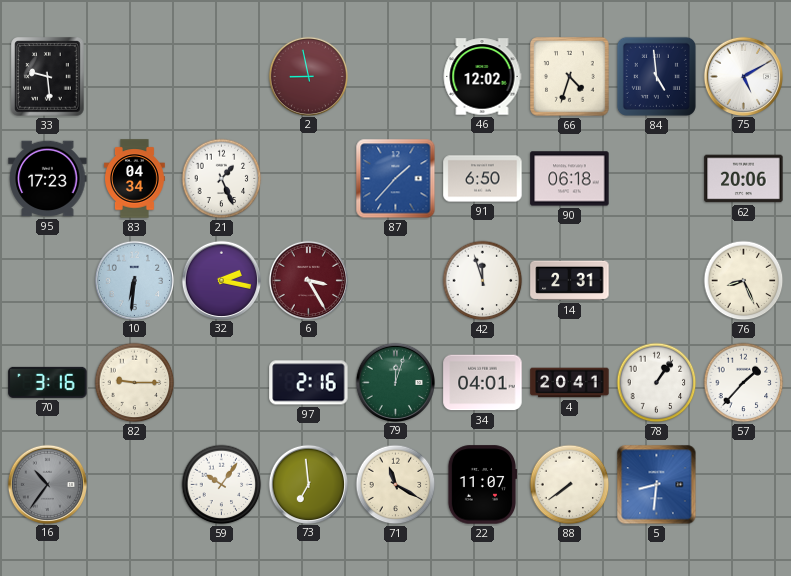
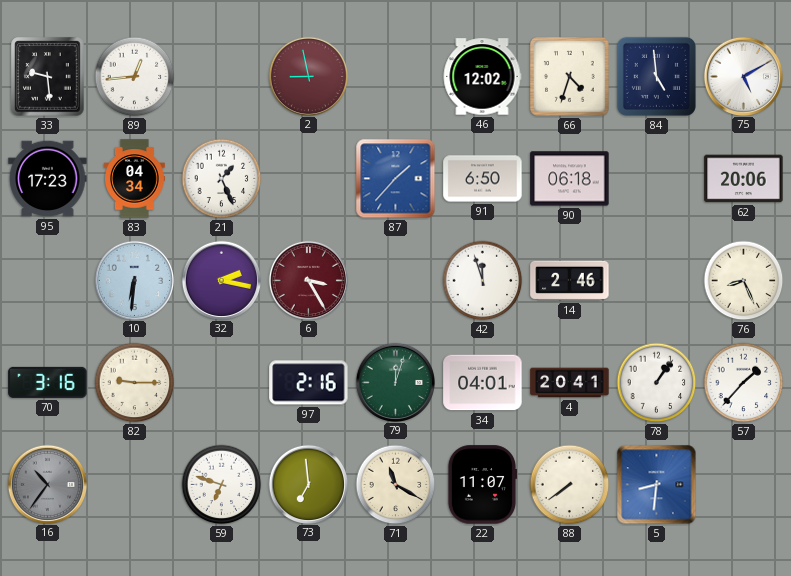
89: none -> 12:44
14: 2:31 -> 2:46
59: 10:06 -> 6:48
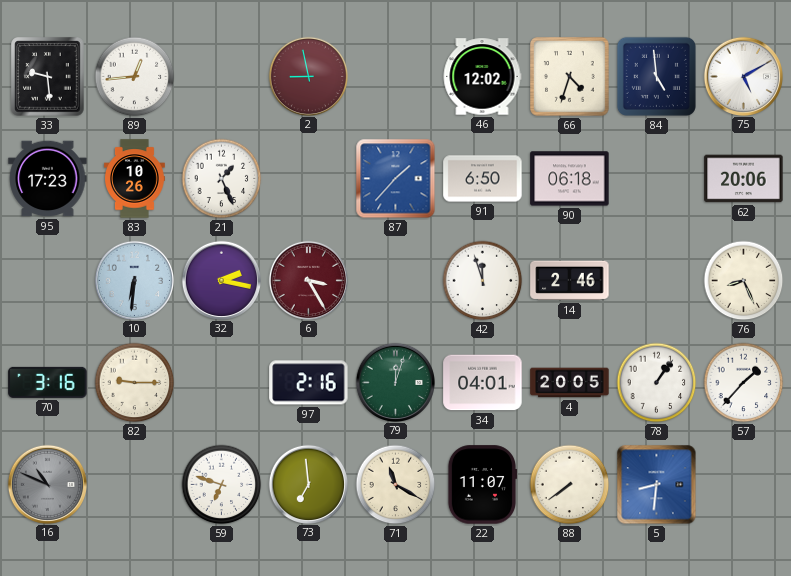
83: 04:34 -> 10:26
4: 20:41 -> 20:05
16: 10:36 -> 10:49
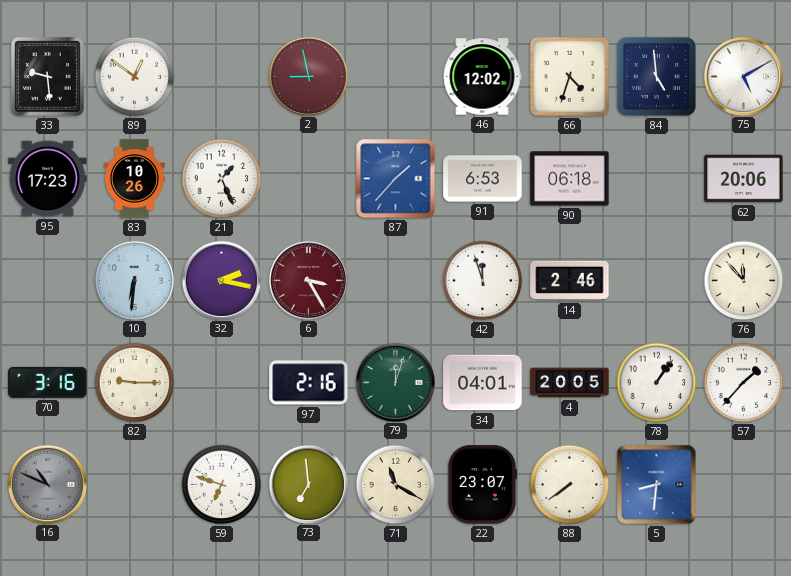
89: 12:44 -> 12:51
91: 6:50 -> 6:53
76: 8:26 -> 11:53
22: 11:07 -> 23:07
